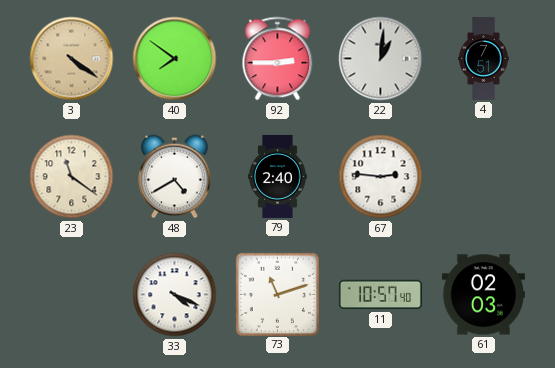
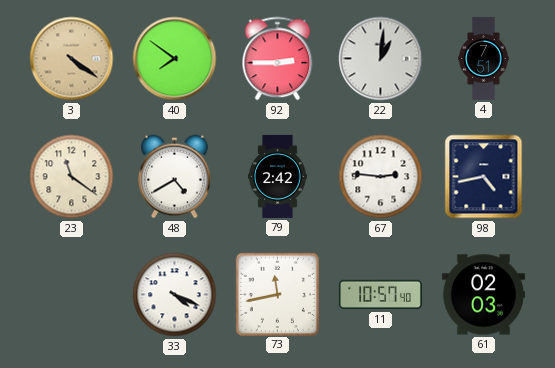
79: 2:40 -> 2:42
98: none -> 4:43
73: 11:12 -> 11:43
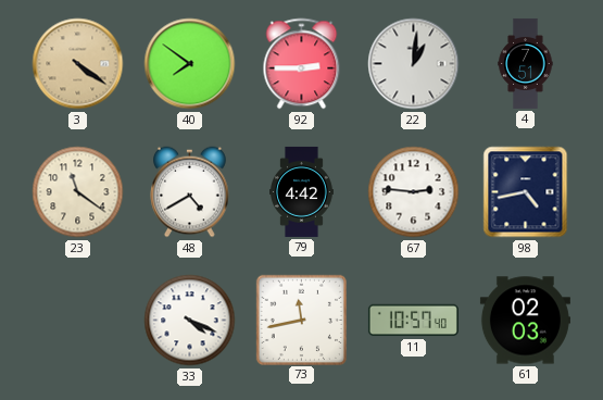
79: 2:42 -> 4:42
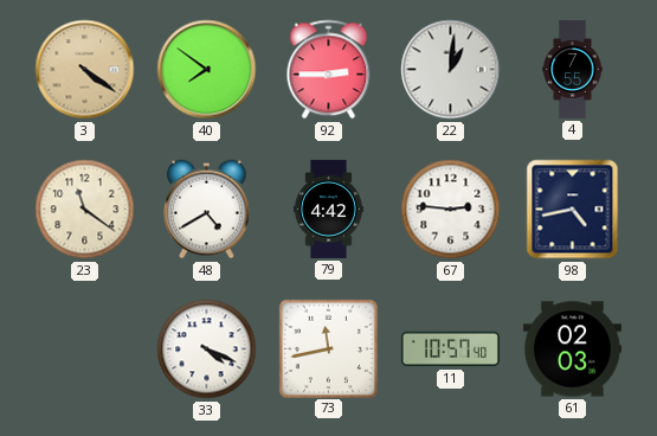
4: 7:51 -> 7:55
